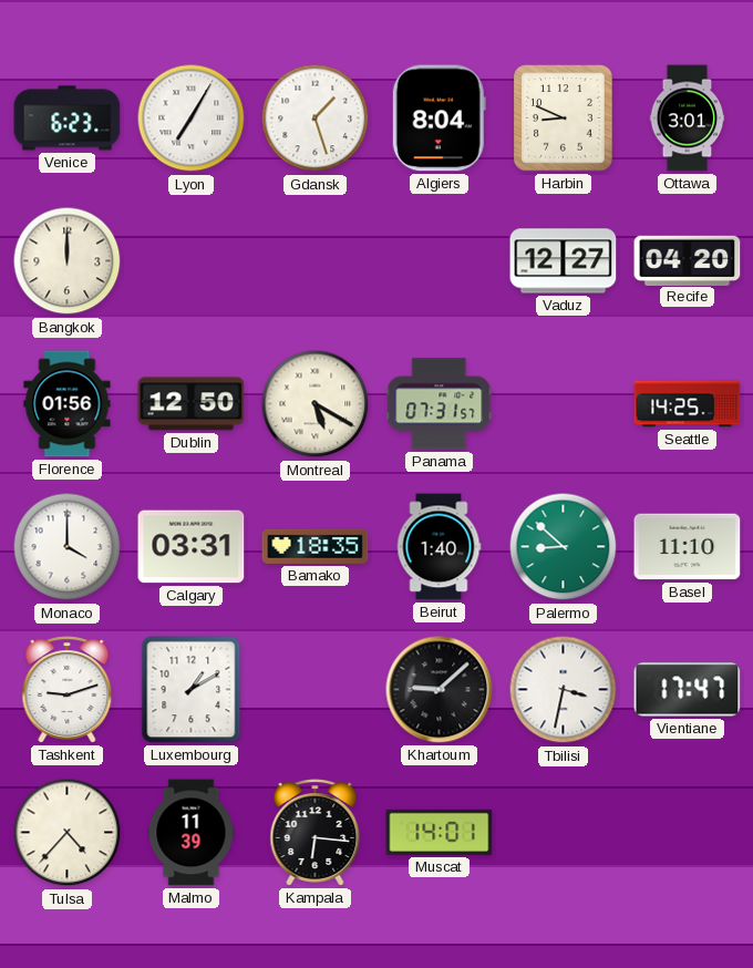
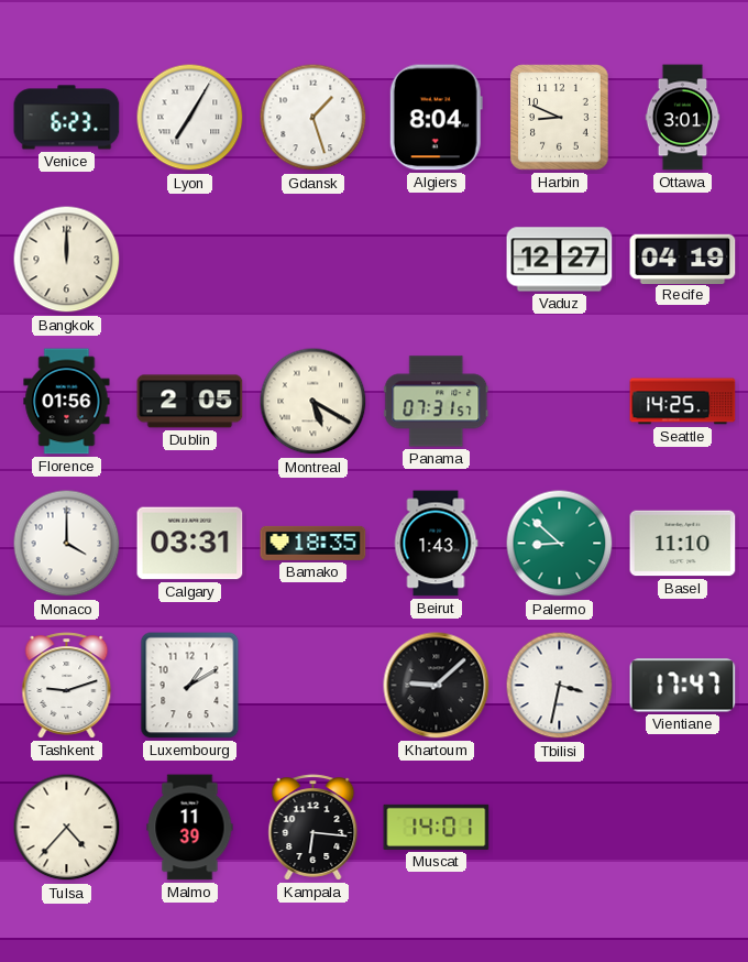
Recife: 04:20 -> 04:19
Dublin: 12:50 -> 2:05
Beirut: 1:40 -> 1:43
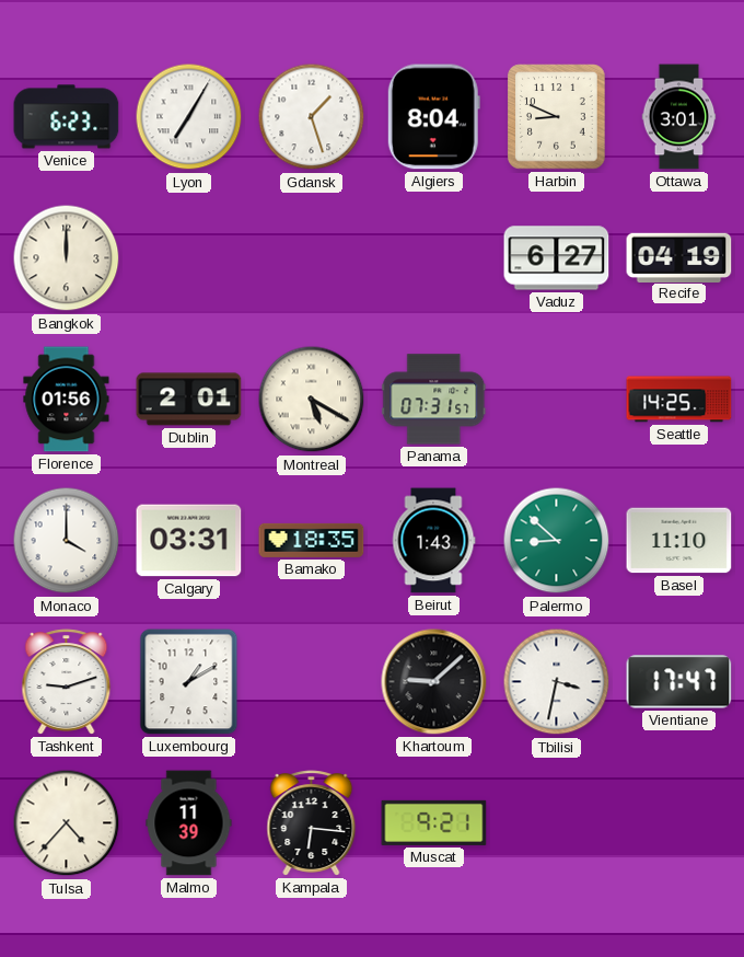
Vaduz: 12:27 -> 6:27
Dublin: 2:05 -> 2:01
Muscat: 14:01 -> 9:21
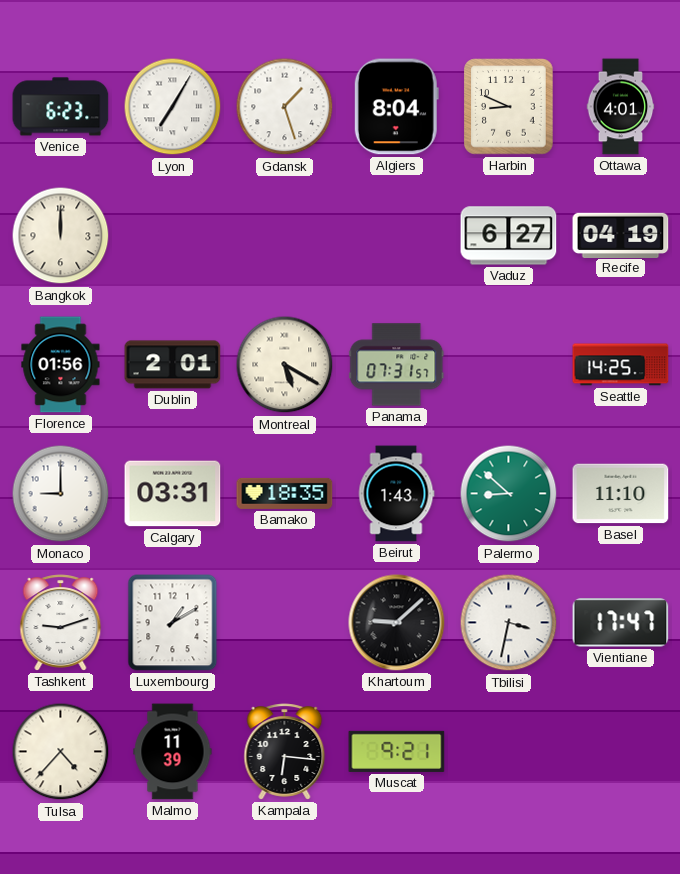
Ottawa: 3:01 -> 4:01
Monaco: 4:00 -> 9:00
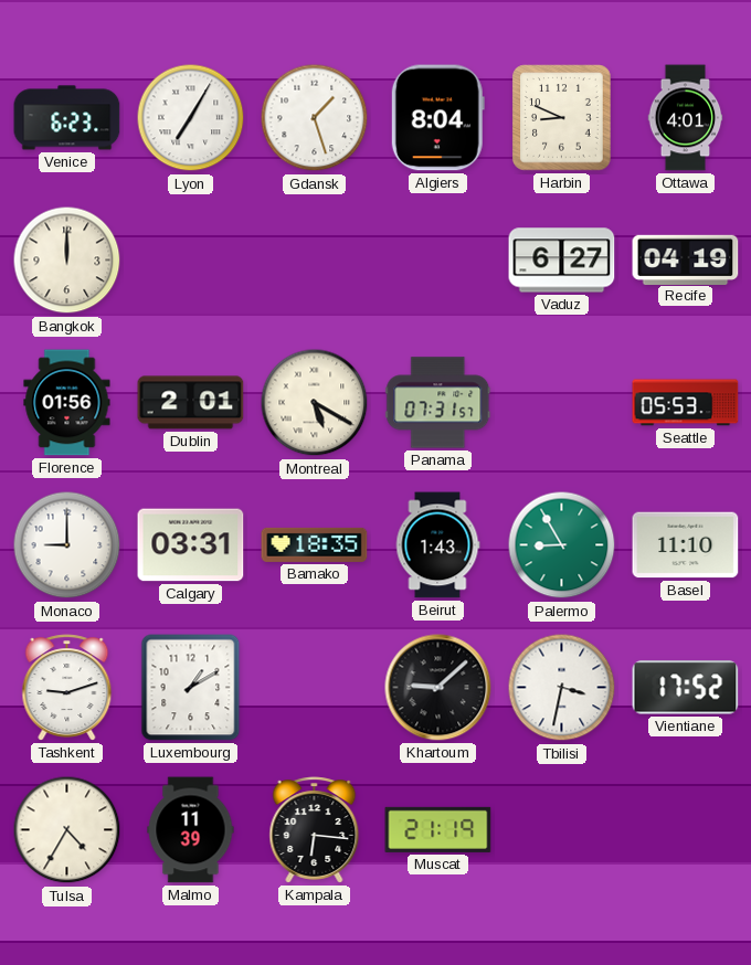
Seattle: 14:25 -> 05:53
Palermo: 8:52 -> 8:55
Vientiane: 17:47 -> 17:52
Tulsa: 4:37 -> 4:35
Muscat: 9:21 -> 21:19
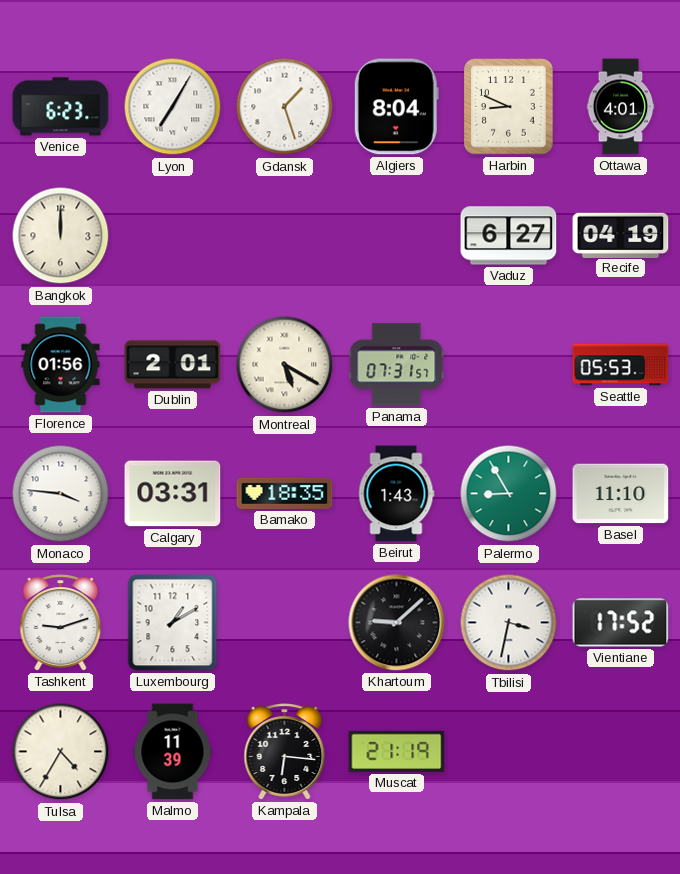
Monaco: 9:00 -> 3:46
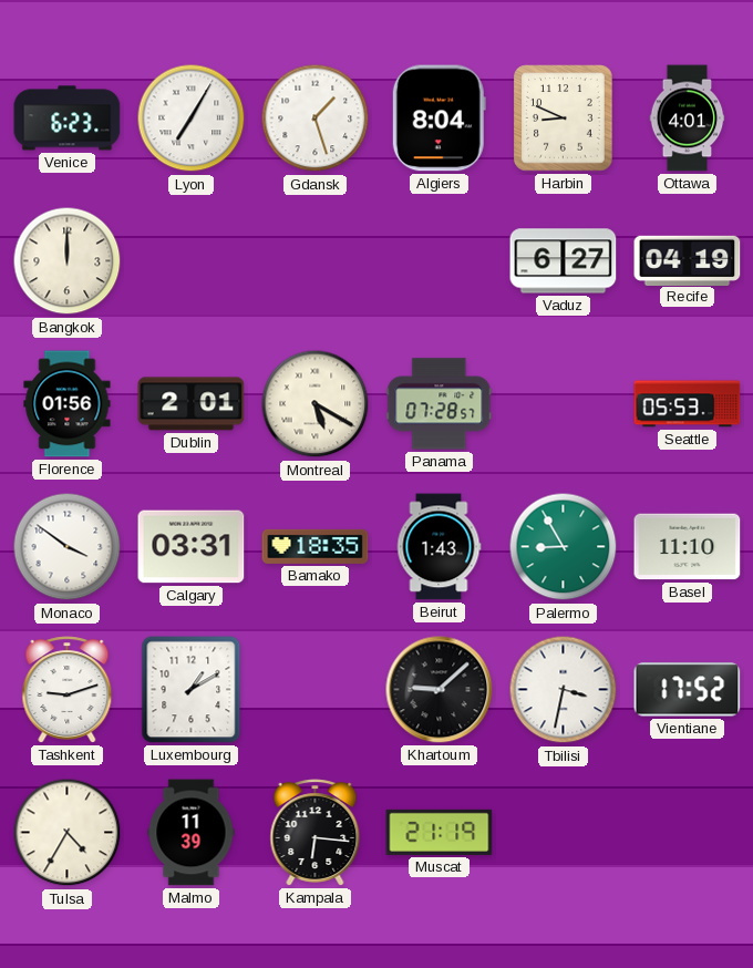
Panama: 07:31 -> 07:28
Monaco: 3:46 -> 3:51
